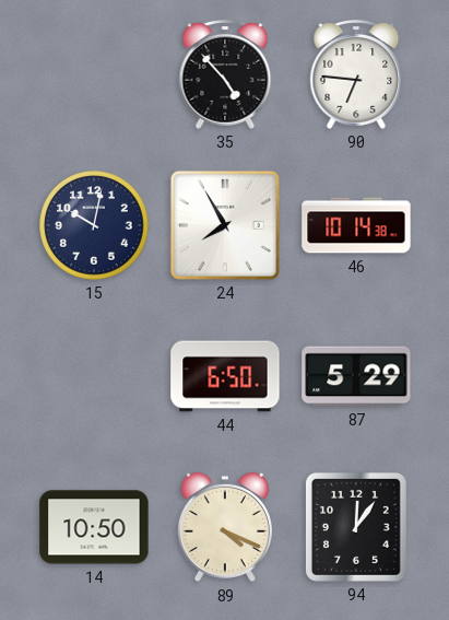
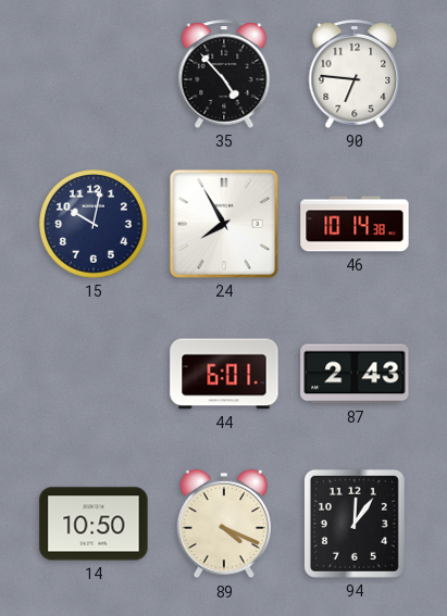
44: 6:50 -> 6:01
87: 5:29 -> 2:43
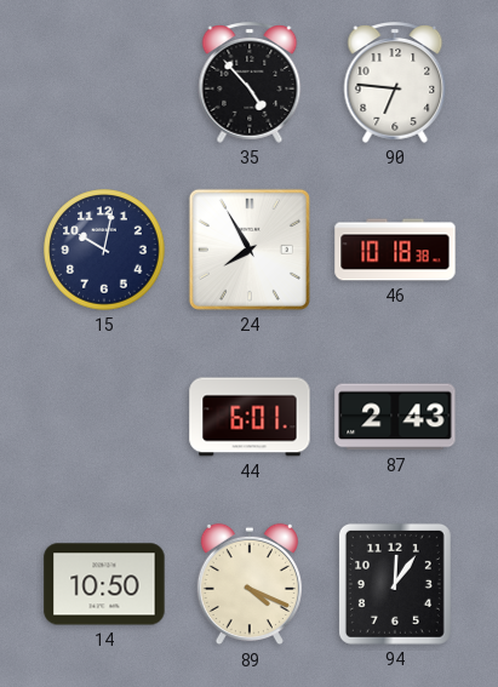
46: 10:14 -> 10:18
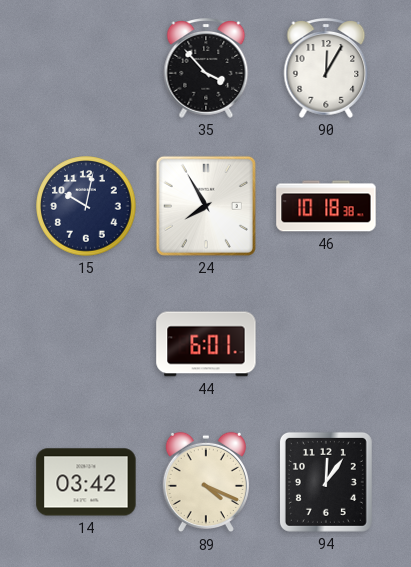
35: 4:53 -> 3:53
90: 6:46 -> 12:05
87: 2:43 -> none
14: 10:50 -> 03:42
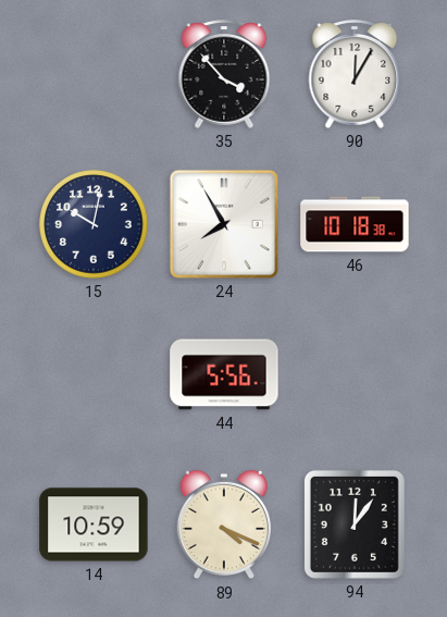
44: 6:01 -> 5:56
14: 03:42 -> 10:59
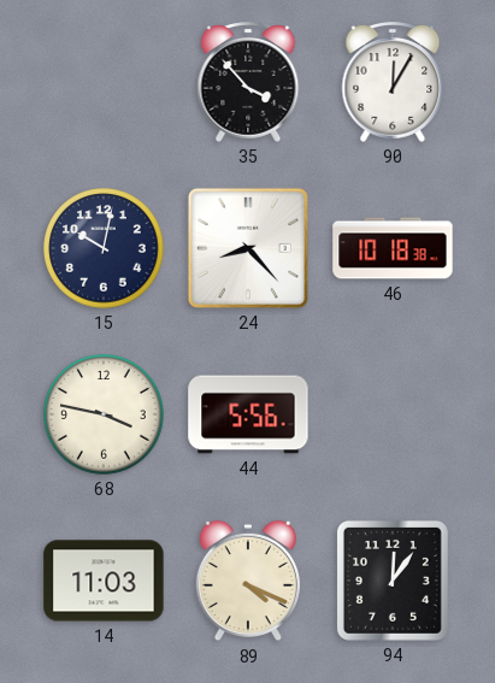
24: 7:55 -> 8:23
68: none -> 3:47
14: 10:59 -> 11:03
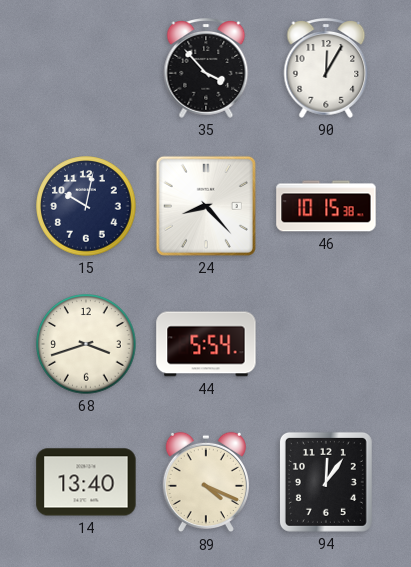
46: 10:18 -> 10:15
68: 3:47 -> 3:42
44: 5:56 -> 5:54
14: 11:03 -> 13:40
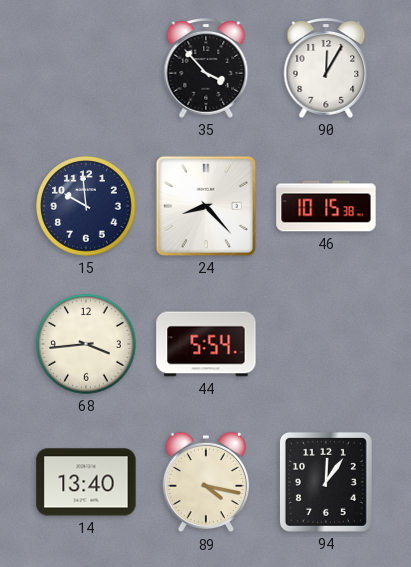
15: 10:02 -> 9:59
68: 3:42 -> 3:44
89: 4:19 -> 4:17
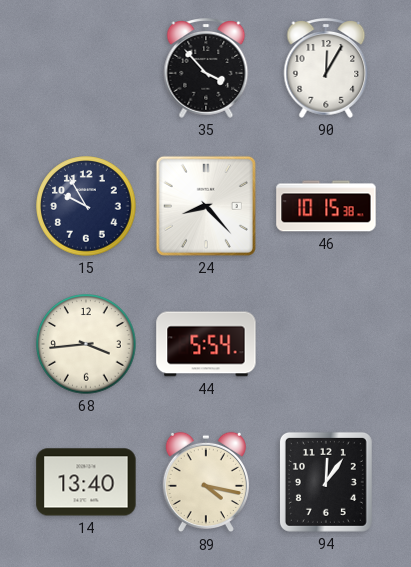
15: 9:59 -> 9:55
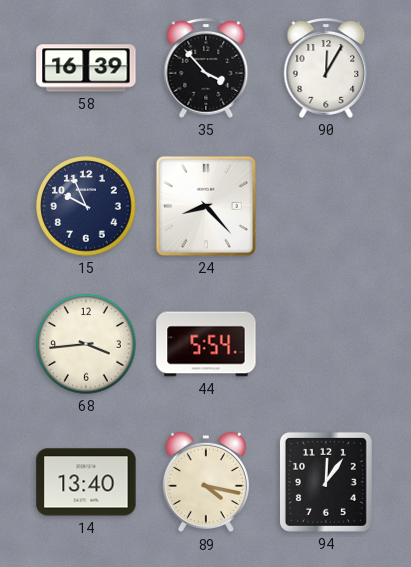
58: none -> 16:39
15: 9:55 -> 9:56
46: 10:15 -> none
